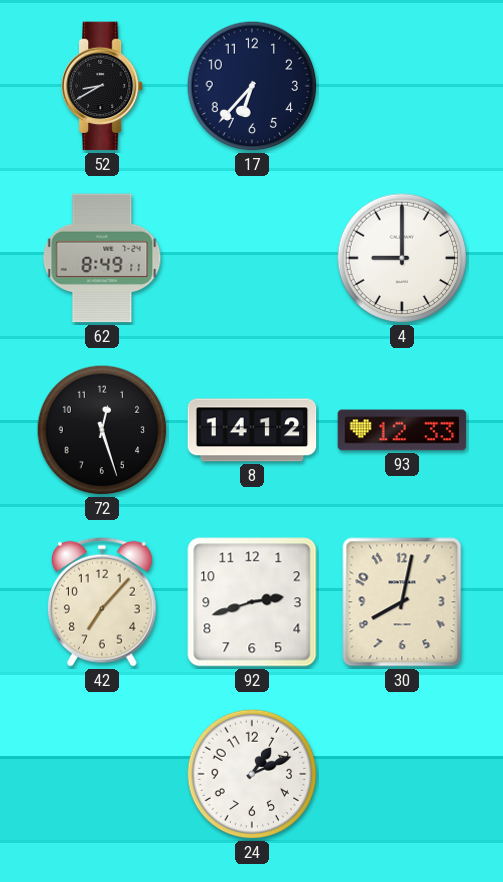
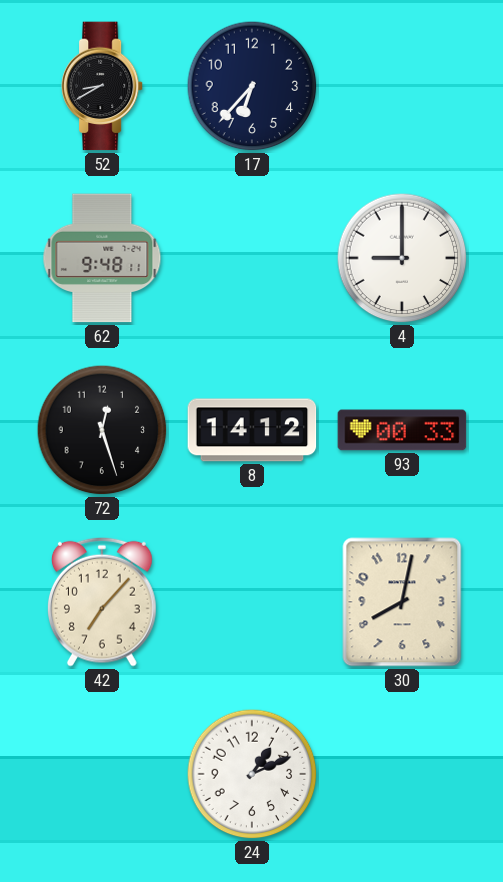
62: 8:49 -> 9:48
93: 12:33 -> 00:33
92: 2:42 -> none
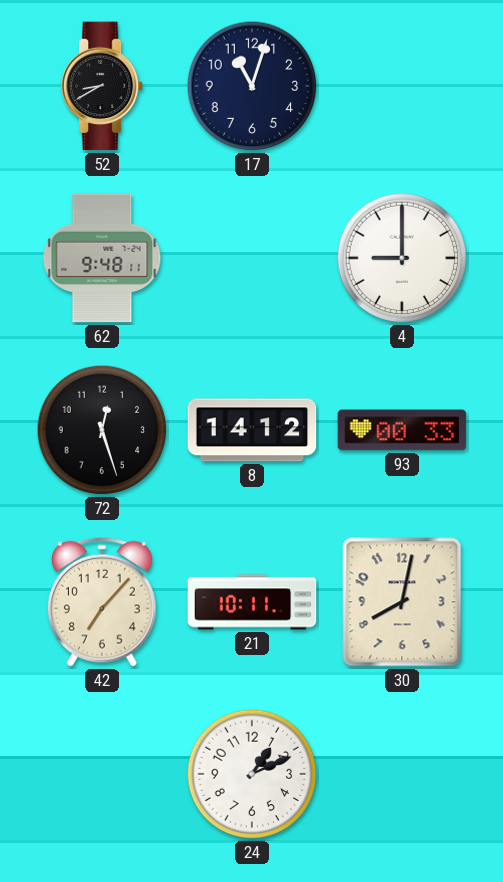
17: 6:37 -> 11:03
21: none -> 10:11
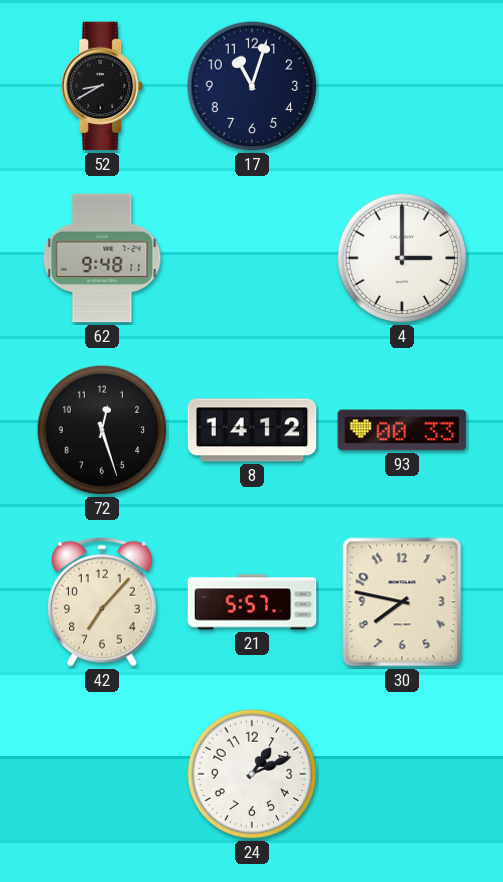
4: 9:00 -> 3:00
21: 10:11 -> 5:57
30: 8:02 -> 7:47
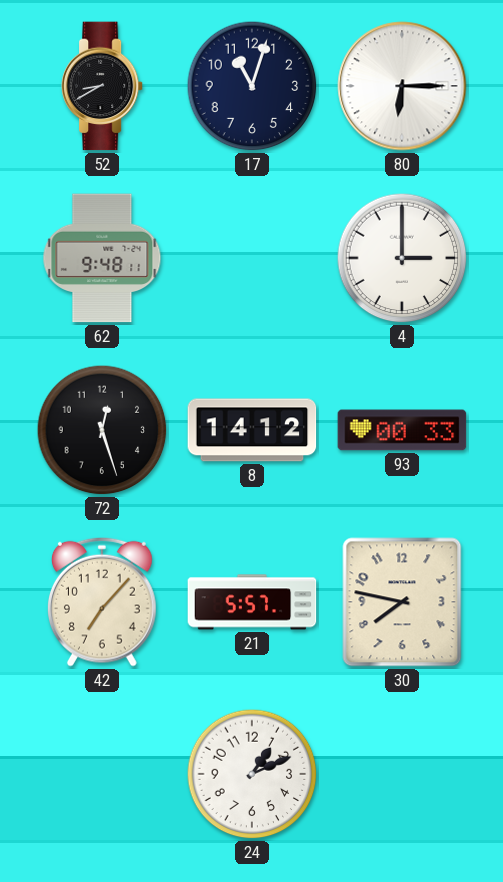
80: none -> 6:15
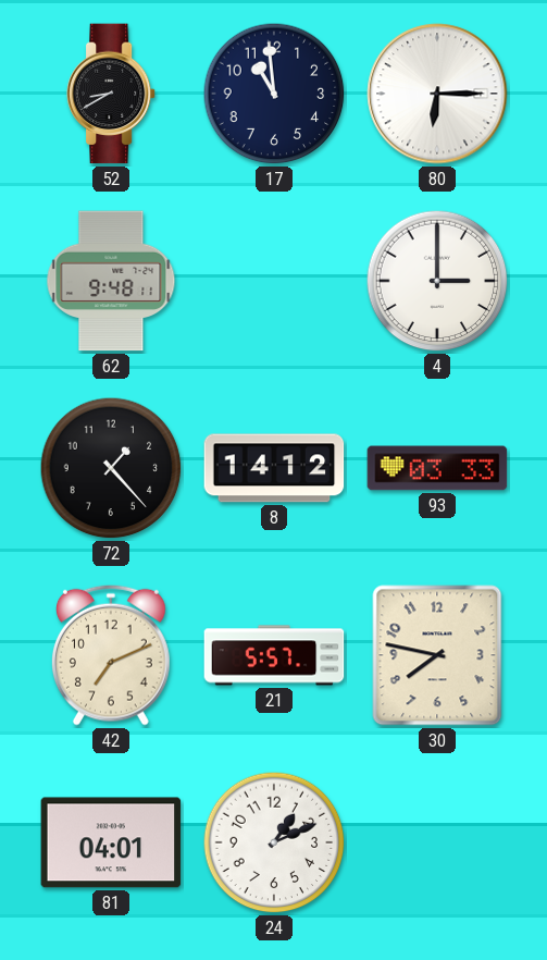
17: 11:03 -> 10:59
72: 12:27 -> 1:23
93: 00:33 -> 03:33
42: 7:07 -> 7:11
81: none -> 04:01
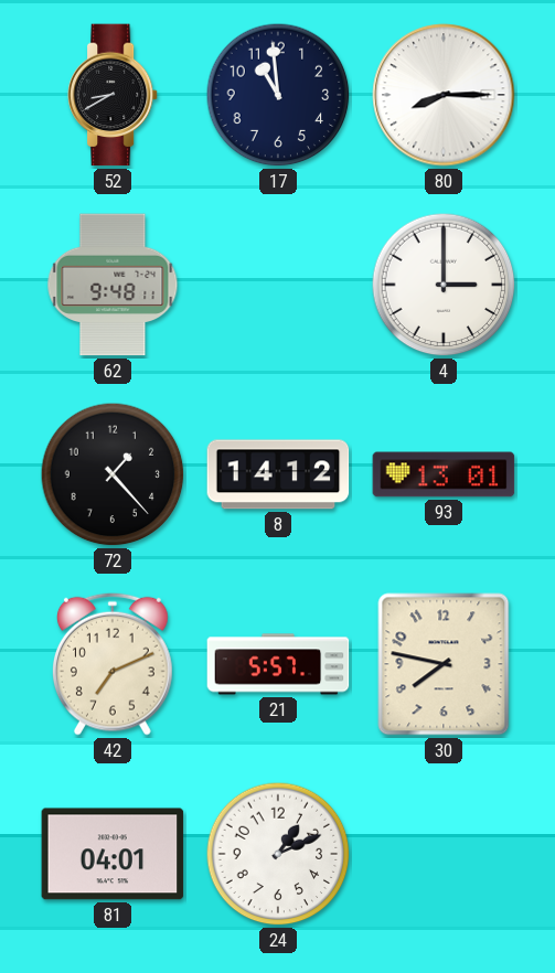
80: 6:15 -> 8:15
93: 03:33 -> 13:01
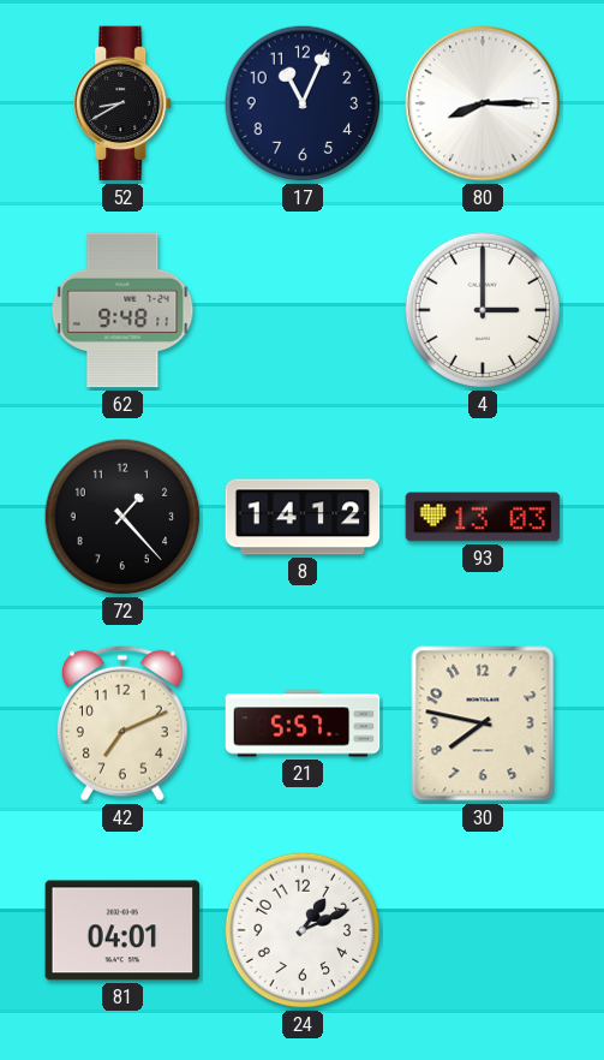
17: 10:59 -> 11:04
93: 13:01 -> 13:03
